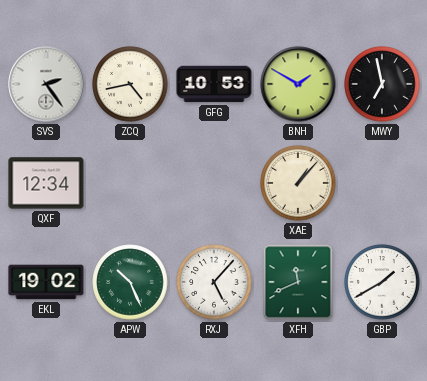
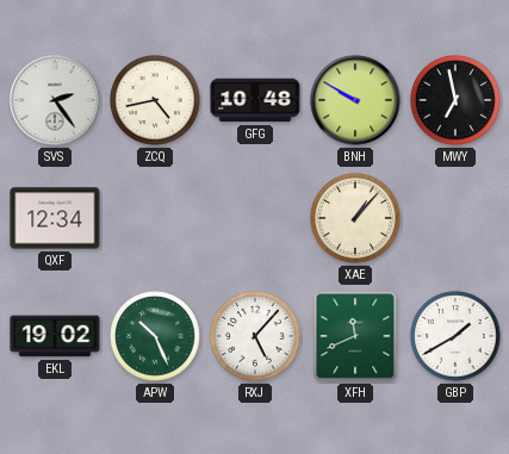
GFG: 10:53 -> 10:48
BNH: 1:50 -> 9:50
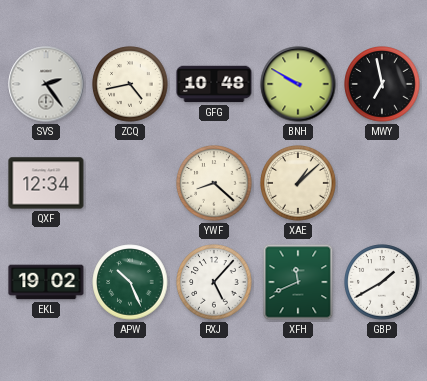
YWF: none -> 8:22
XAE: 1:07 -> 1:08
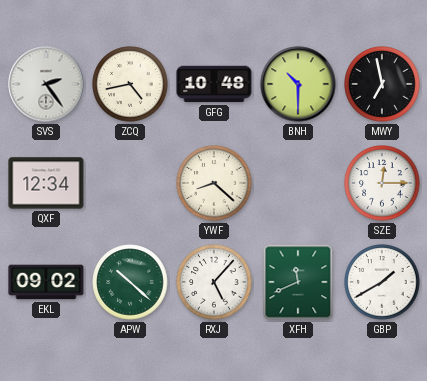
BNH: 9:50 -> 10:30
XAE: 1:08 -> none
SZE: none -> 12:15
EKL: 19:02 -> 09:02
APW: 10:26 -> 10:22
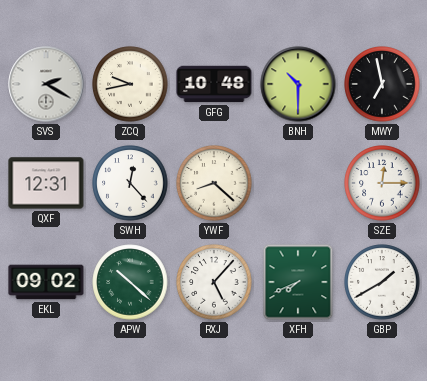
SVS: 2:24 -> 2:20
ZCQ: 4:43 -> 9:43
QXF: 12:34 -> 12:31
SWH: none -> 12:23
XFH: 11:41 -> 7:41
